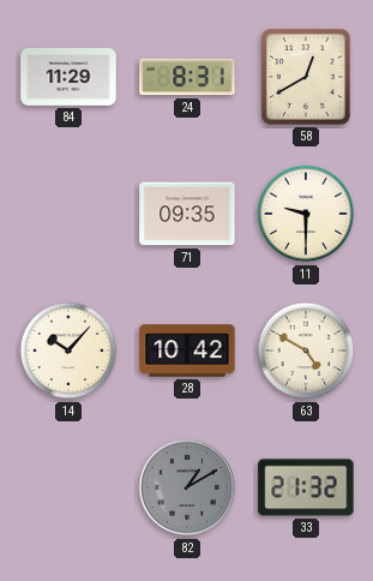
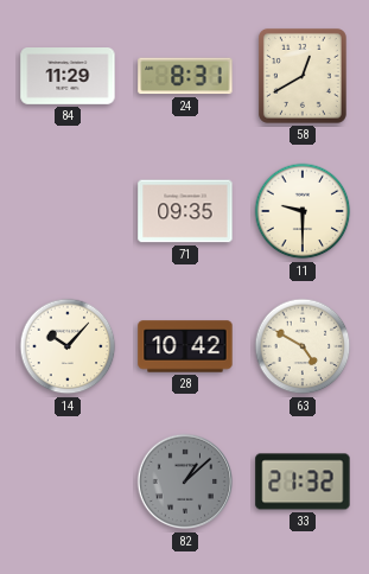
82: 1:10 -> 1:08
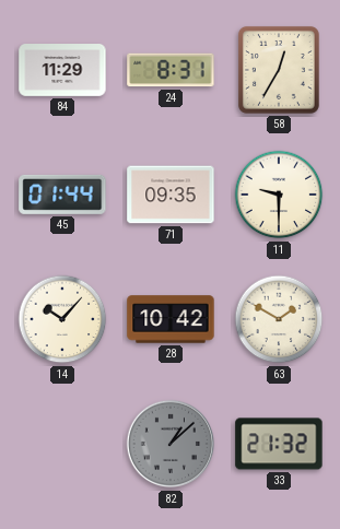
58: 12:40 -> 12:35
45: none -> 01:44
63: 4:50 -> 1:50
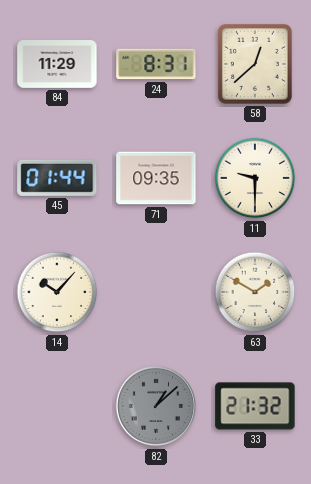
58: 12:35 -> 12:38
28: 10:42 -> none
